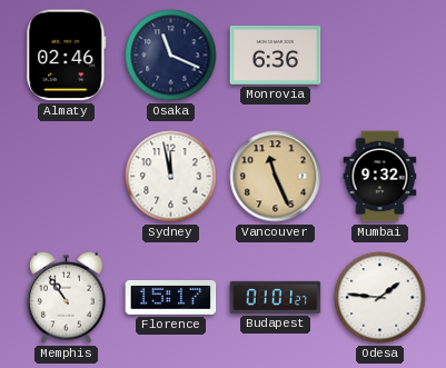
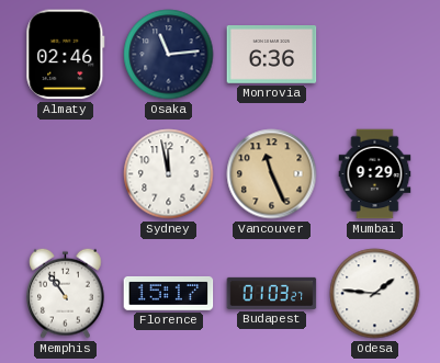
Osaka: 11:19 -> 11:14
Mumbai: 9:32 -> 9:29
Budapest: 01:01 -> 01:03
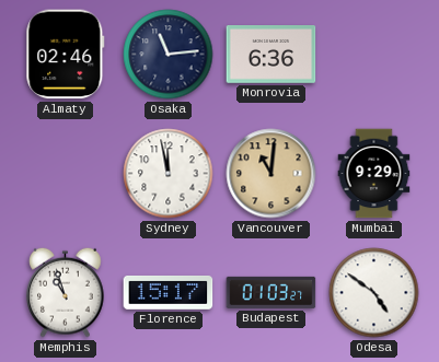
Vancouver: 11:26 -> 11:01
Memphis: 10:54 -> 10:57
Odesa: 1:46 -> 4:51
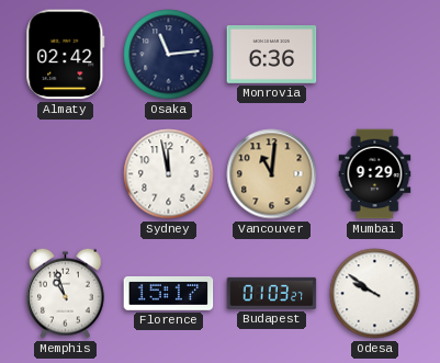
Almaty: 02:46 -> 02:42
Odesa: 4:51 -> 9:51
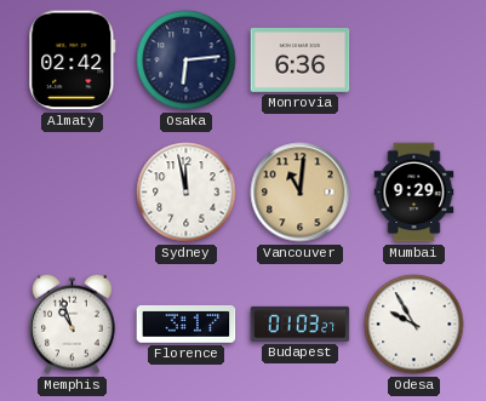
Osaka: 11:14 -> 6:14
Florence: 15:17 -> 3:17
Odesa: 9:51 -> 9:55
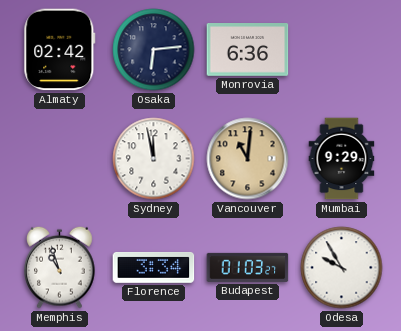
Florence: 3:17 -> 3:34
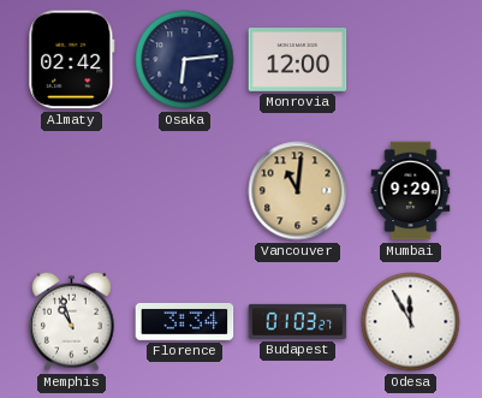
Monrovia: 6:36 -> 12:00
Sydney: 11:58 -> none
Odesa: 9:55 -> 11:55
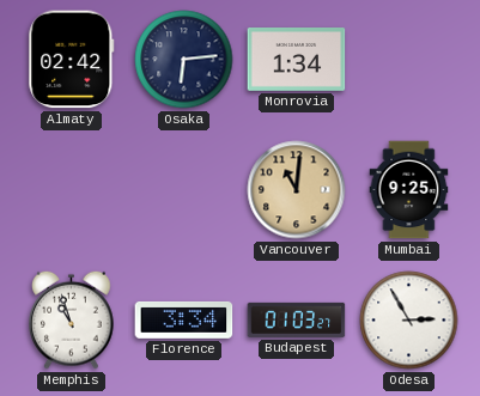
Monrovia: 12:00 -> 1:34
Mumbai: 9:29 -> 9:25
Odesa: 11:55 -> 2:55
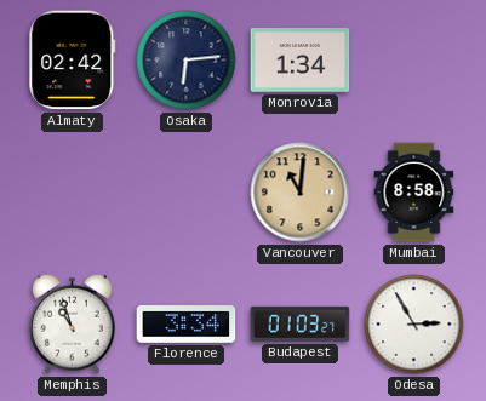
Mumbai: 9:25 -> 8:58
